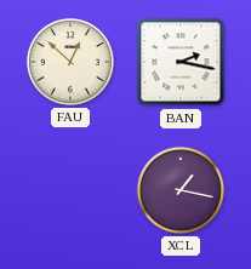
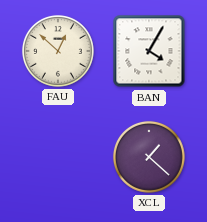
BAN: 2:17 -> 4:05
XCL: 1:17 -> 1:22
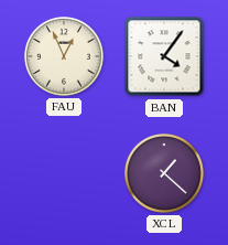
FAU: 12:52 -> 12:56
BAN: 4:05 -> 4:06
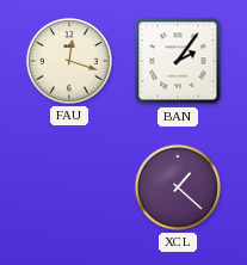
FAU: 12:56 -> 12:18
BAN: 4:06 -> 2:06
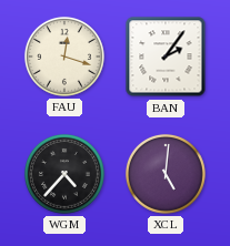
WGM: none -> 4:37
XCL: 1:22 -> 5:01
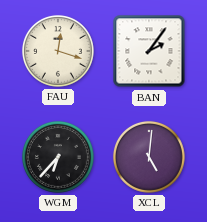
WGM: 4:37 -> 6:37
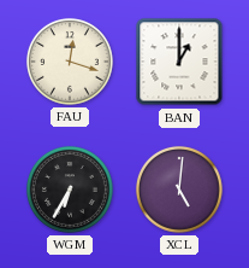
BAN: 2:06 -> 1:00
WGM: 6:37 -> 6:35
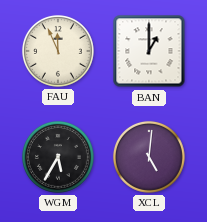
FAU: 12:18 -> 11:56
WGM: 6:35 -> 5:35
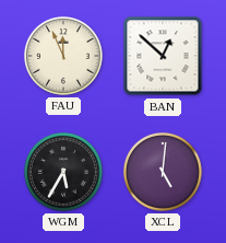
BAN: 1:00 -> 12:52
